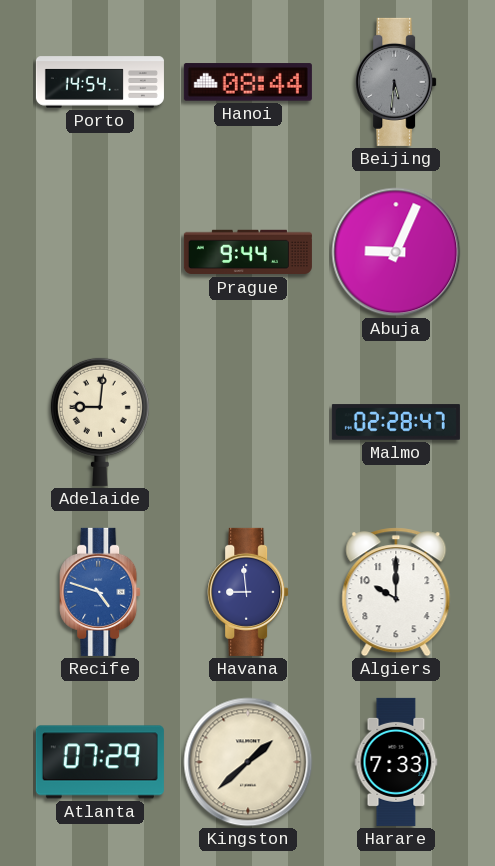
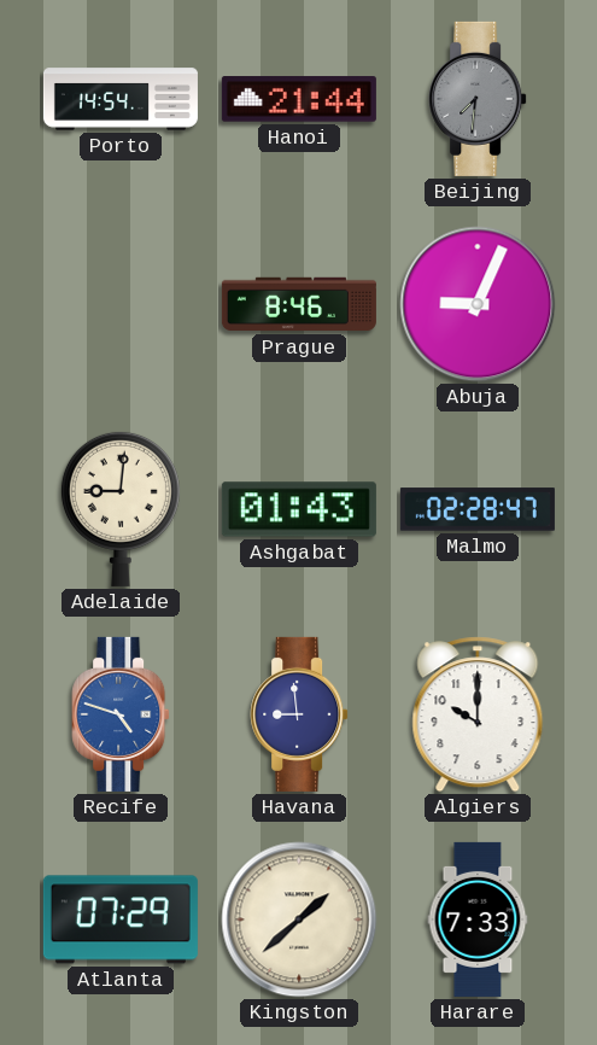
Hanoi: 08:44 -> 21:44
Beijing: 5:31 -> 7:31
Prague: 9:44 -> 8:46
Ashgabat: none -> 01:43
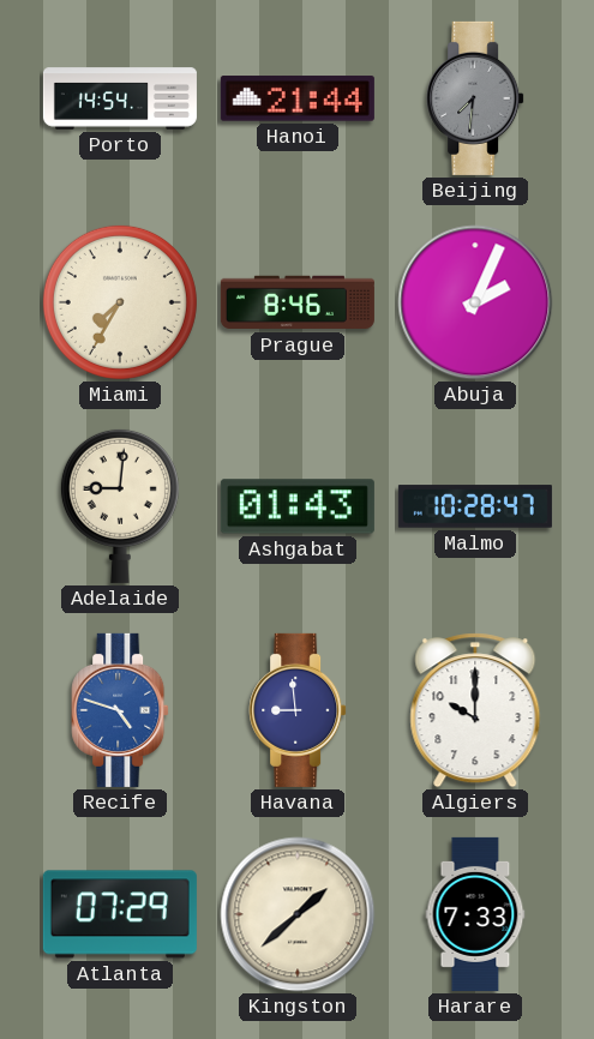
Miami: none -> 7:35
Abuja: 9:04 -> 2:04
Malmo: 02:28 -> 10:28
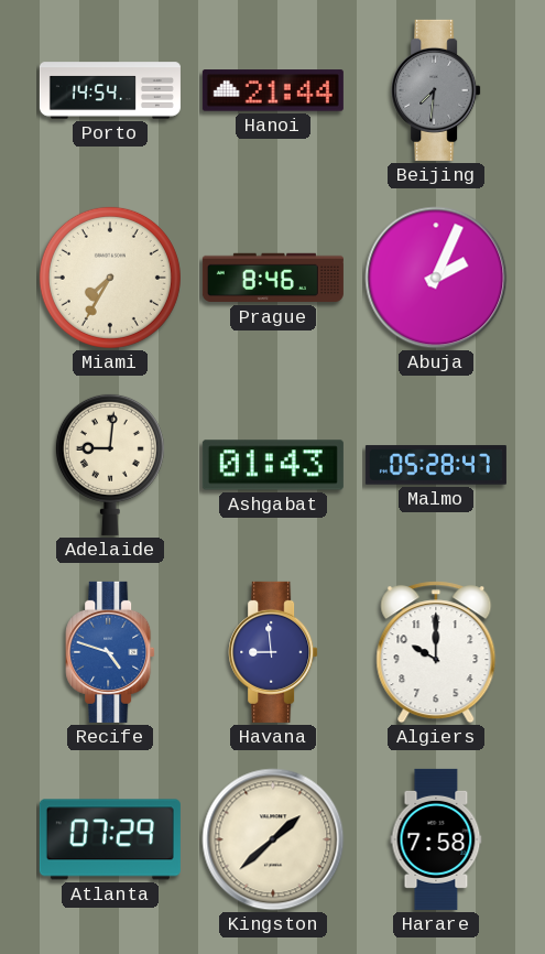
Malmo: 10:28 -> 05:28
Harare: 7:33 -> 7:58
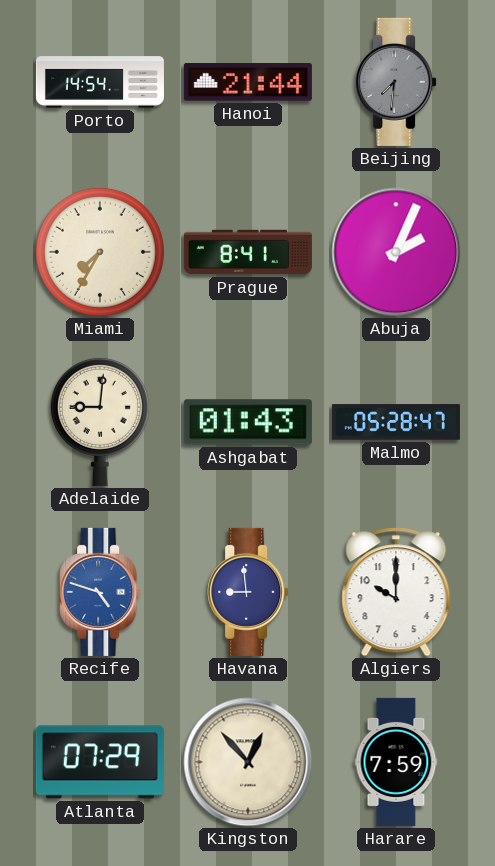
Prague: 8:46 -> 8:41
Kingston: 1:38 -> 12:53
Harare: 7:58 -> 7:59
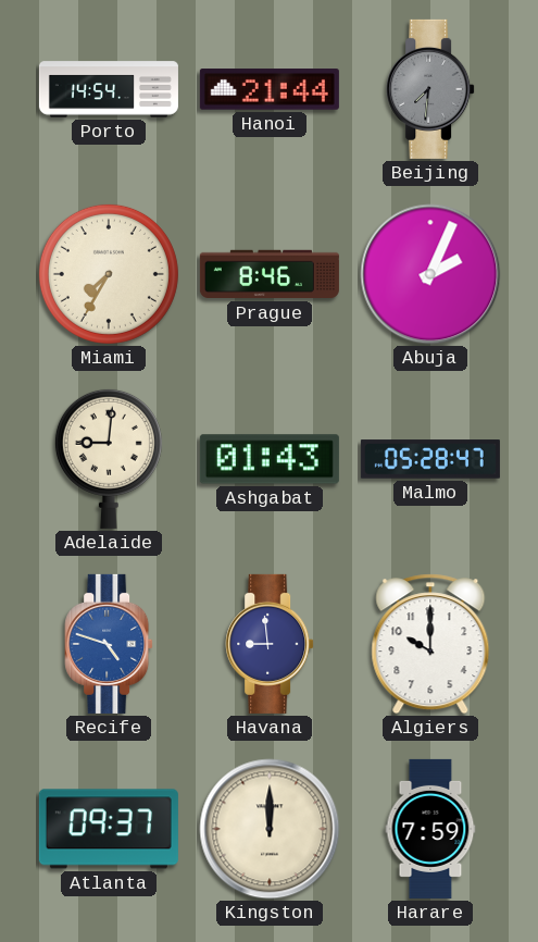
Prague: 8:41 -> 8:46
Atlanta: 07:29 -> 09:37
Kingston: 12:53 -> 12:00
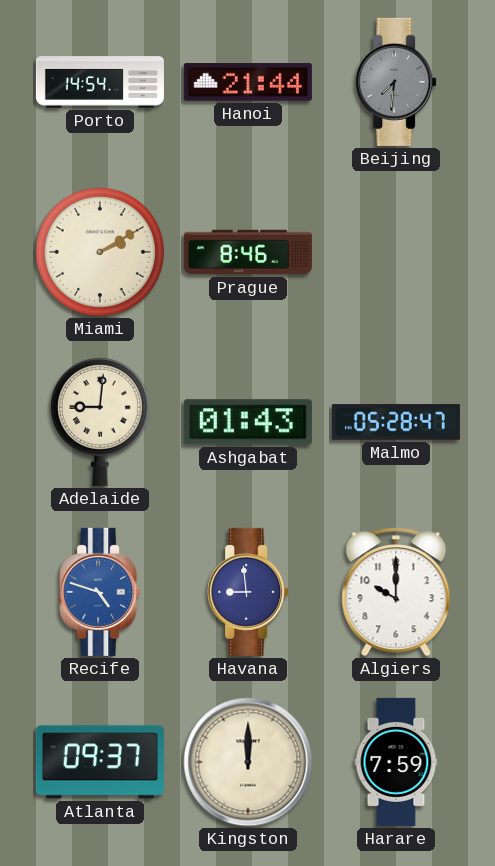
Miami: 7:35 -> 2:10
Abuja: 2:04 -> none
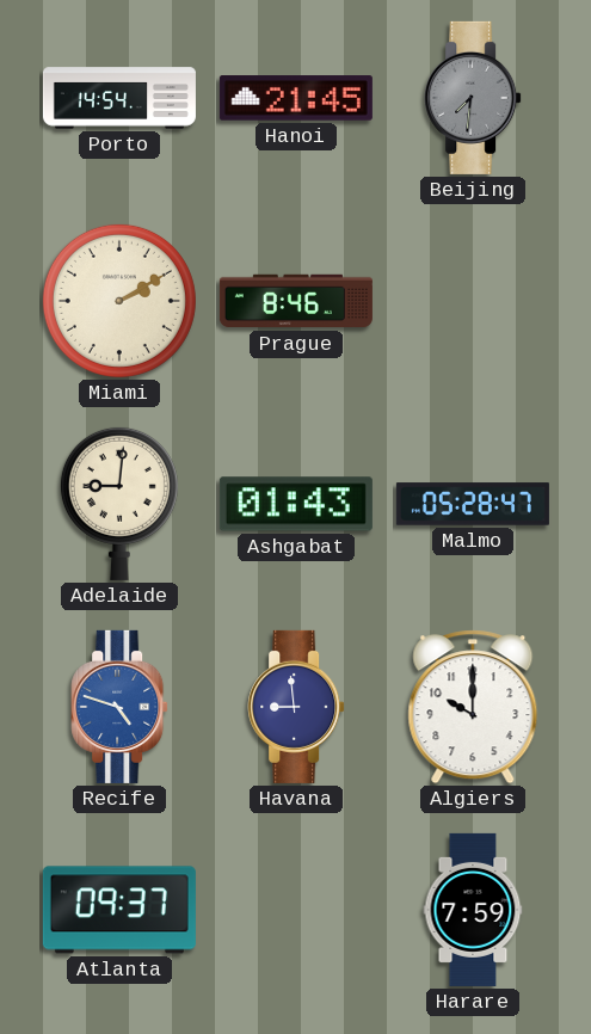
Hanoi: 21:44 -> 21:45
Kingston: 12:00 -> none
